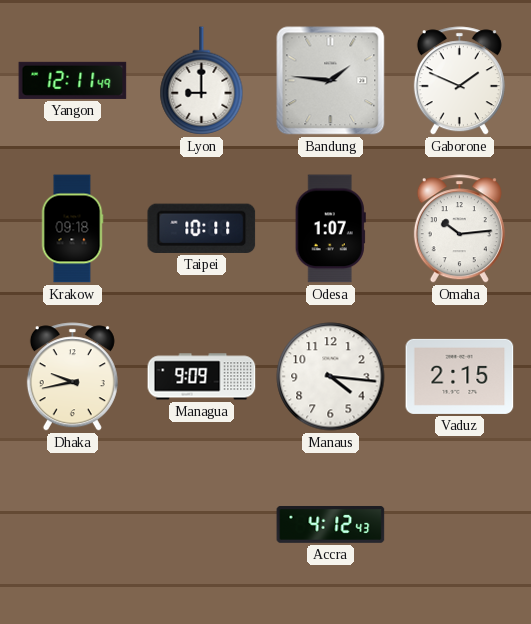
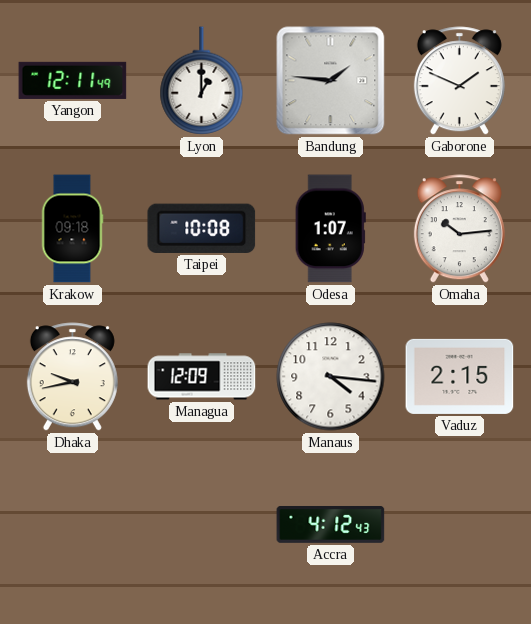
Lyon: 9:00 -> 1:00
Taipei: 10:11 -> 10:08
Managua: 9:09 -> 12:09
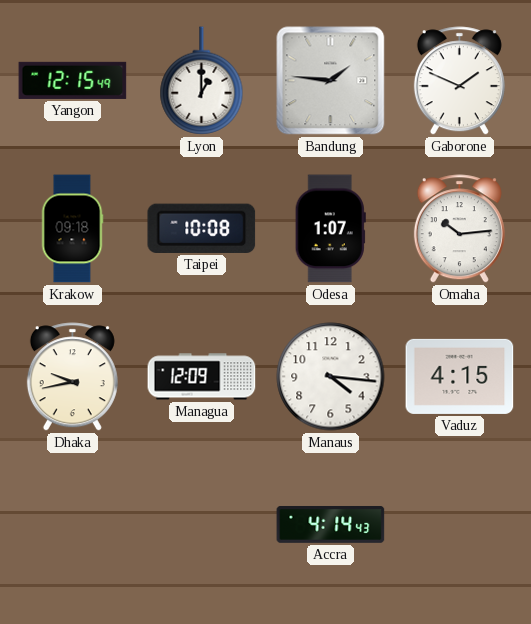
Yangon: 12:11 -> 12:15
Vaduz: 2:15 -> 4:15
Accra: 4:12 -> 4:14
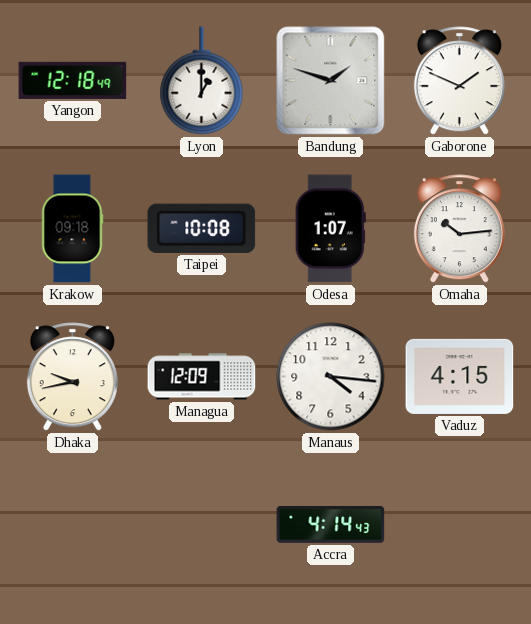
Yangon: 12:15 -> 12:18
Bandung: 1:46 -> 1:48
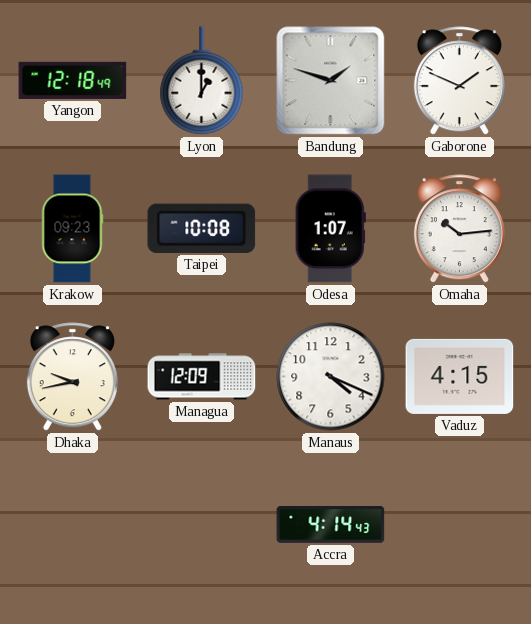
Krakow: 09:18 -> 09:23
Manaus: 4:16 -> 4:19
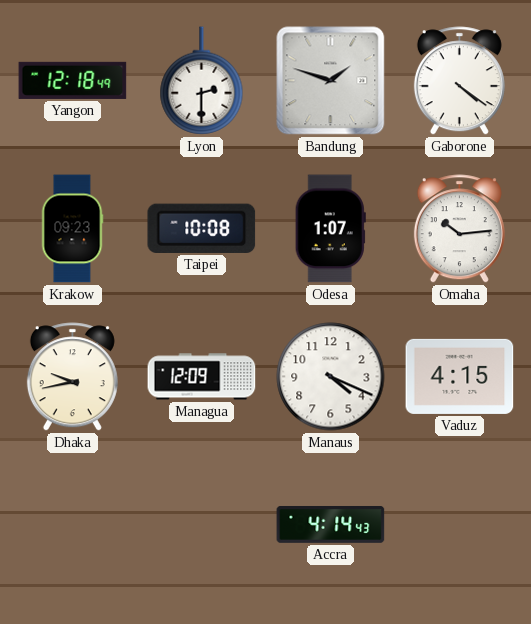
Lyon: 1:00 -> 2:30
Gaborone: 1:49 -> 4:21
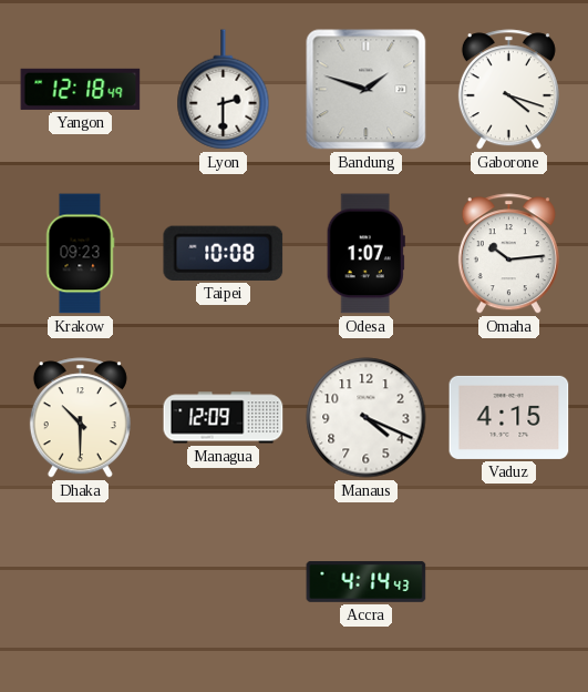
Gaborone: 4:21 -> 4:18
Dhaka: 9:43 -> 10:30
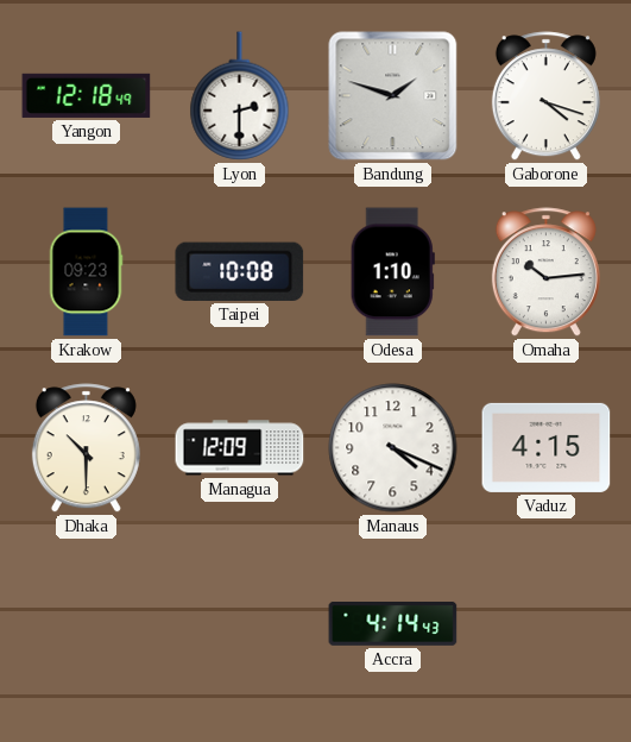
Odesa: 1:07 -> 1:10
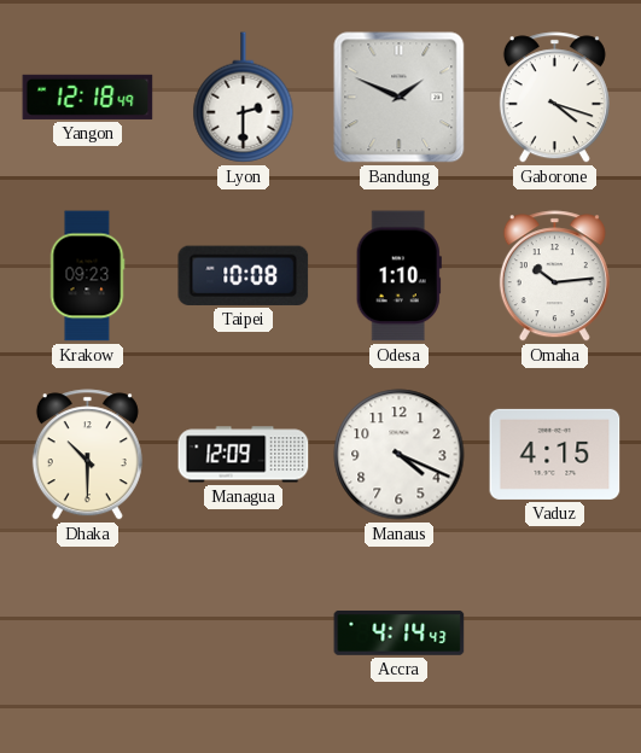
Bandung: 1:48 -> 1:49
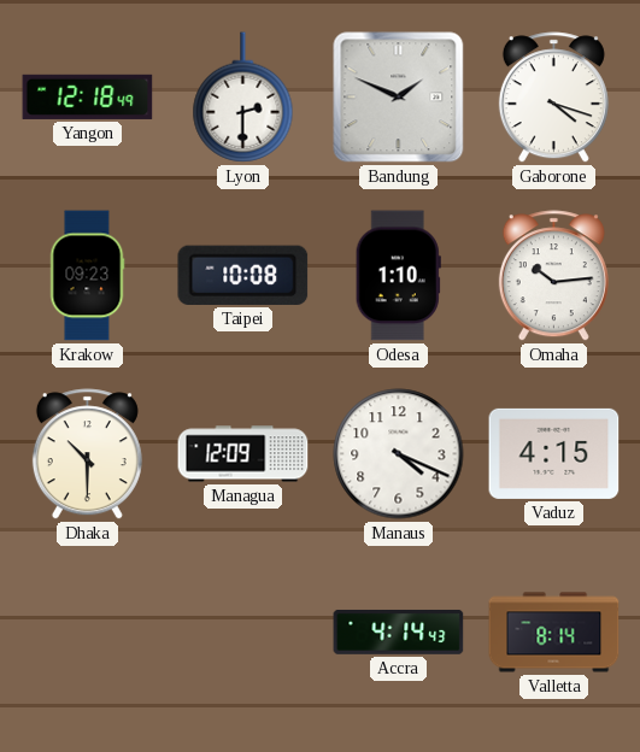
Valletta: none -> 8:14
